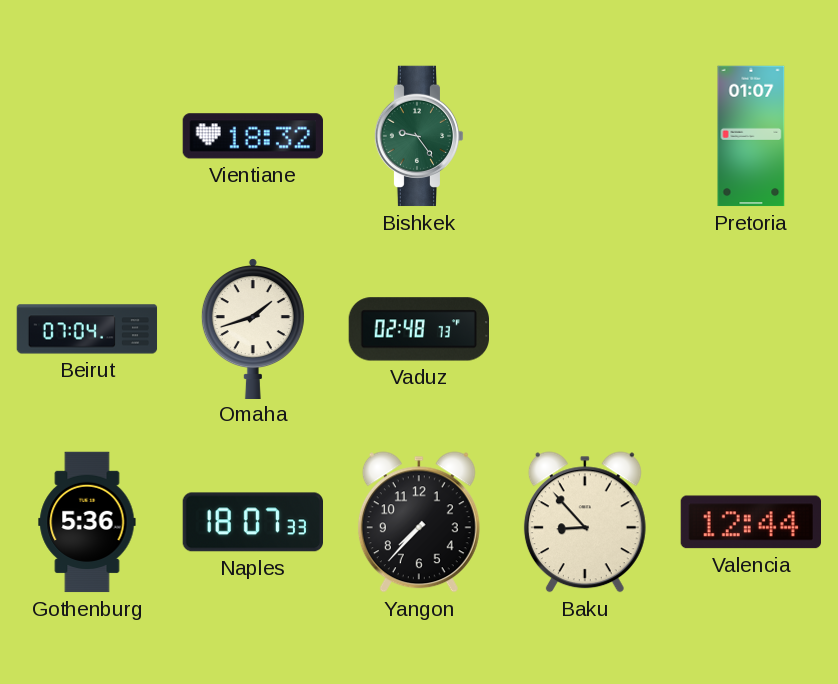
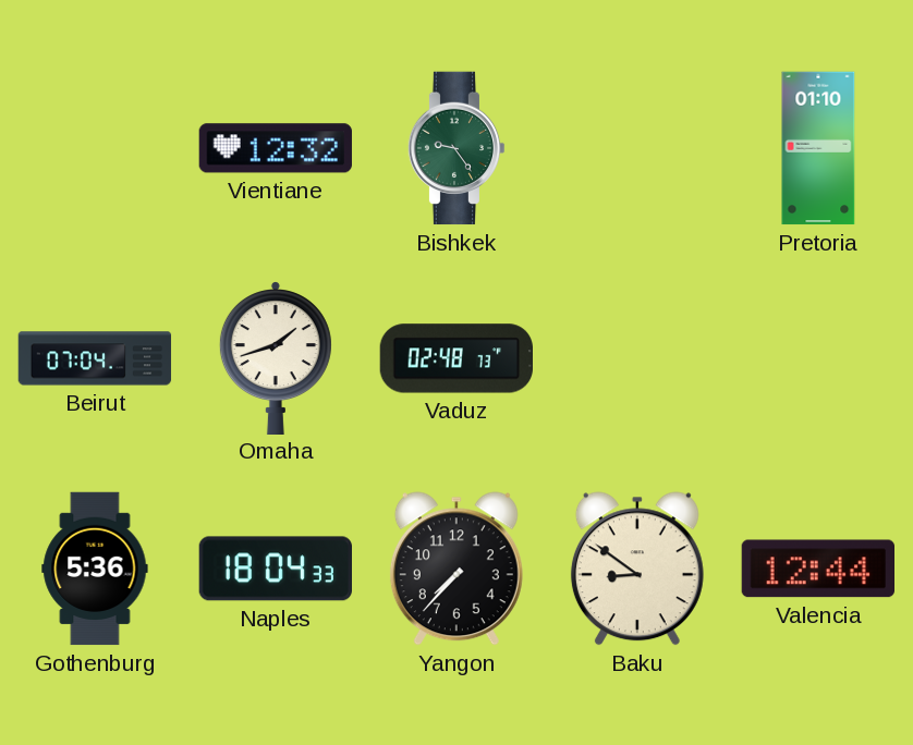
Vientiane: 18:32 -> 12:32
Pretoria: 01:07 -> 01:10
Naples: 18:07 -> 18:04
Baku: 8:53 -> 8:51
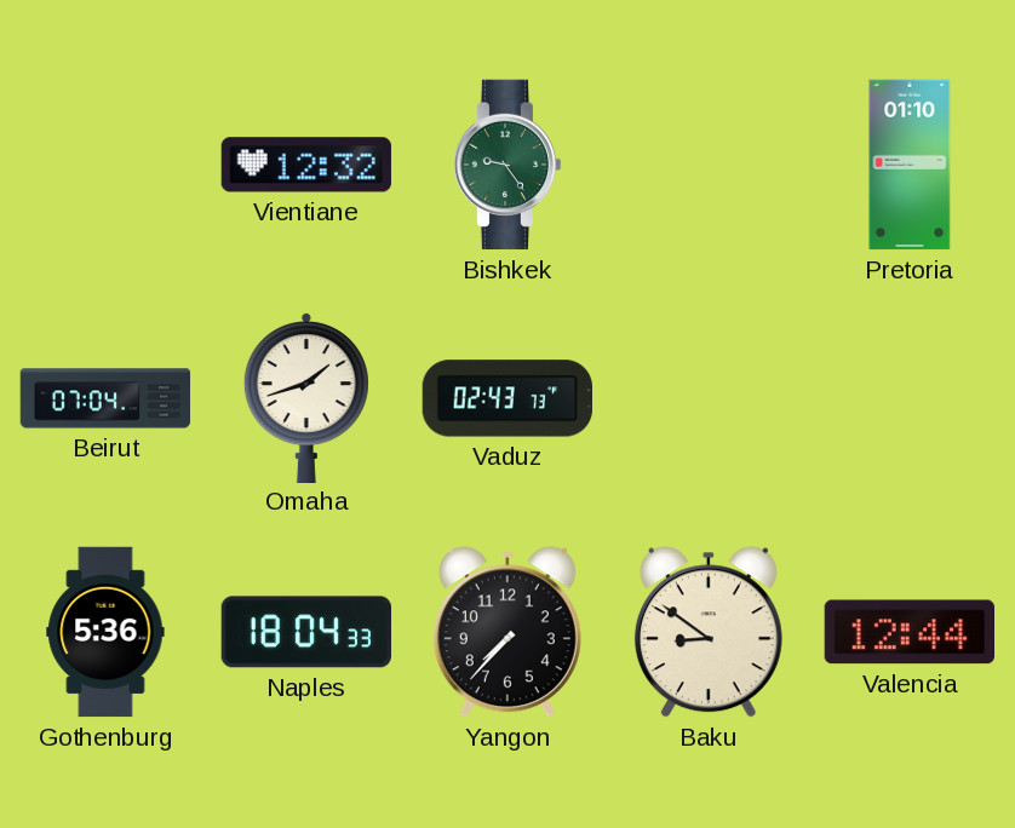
Vaduz: 02:48 -> 02:43
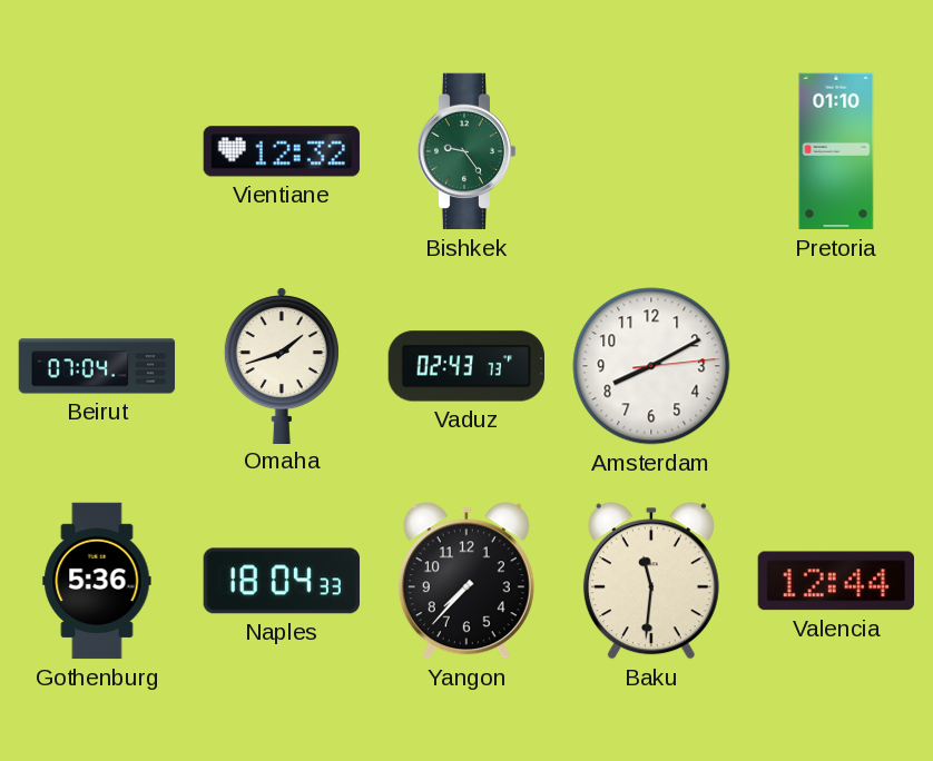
Amsterdam: none -> 8:10
Baku: 8:51 -> 11:31
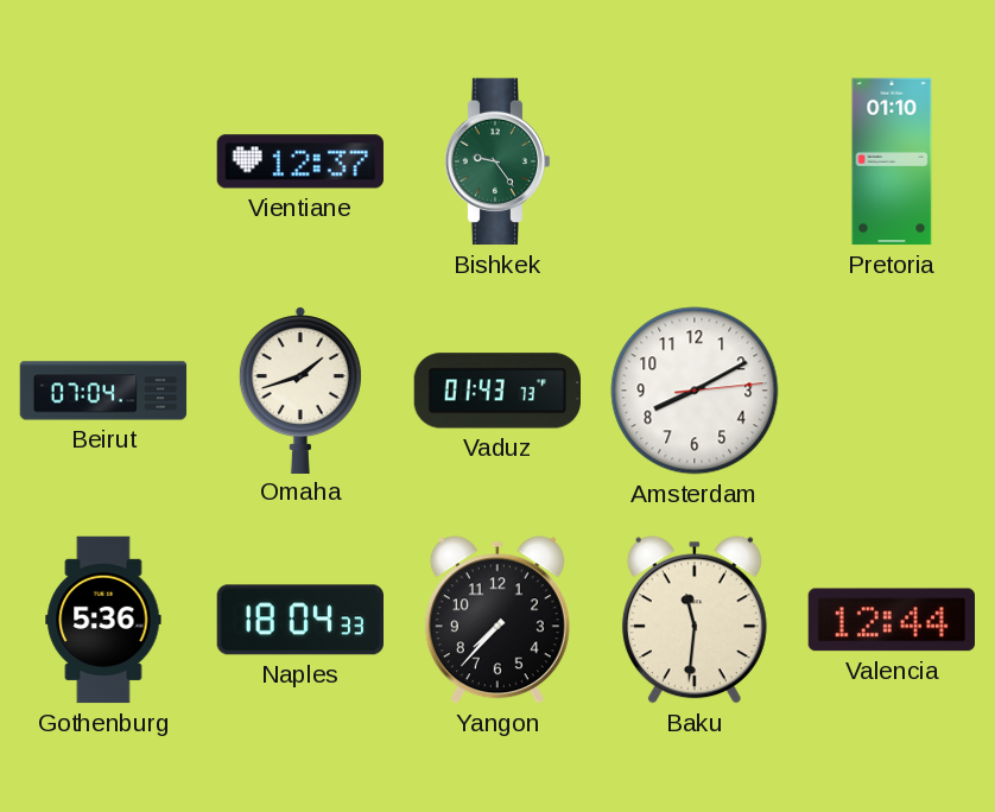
Vientiane: 12:32 -> 12:37
Vaduz: 02:43 -> 01:43
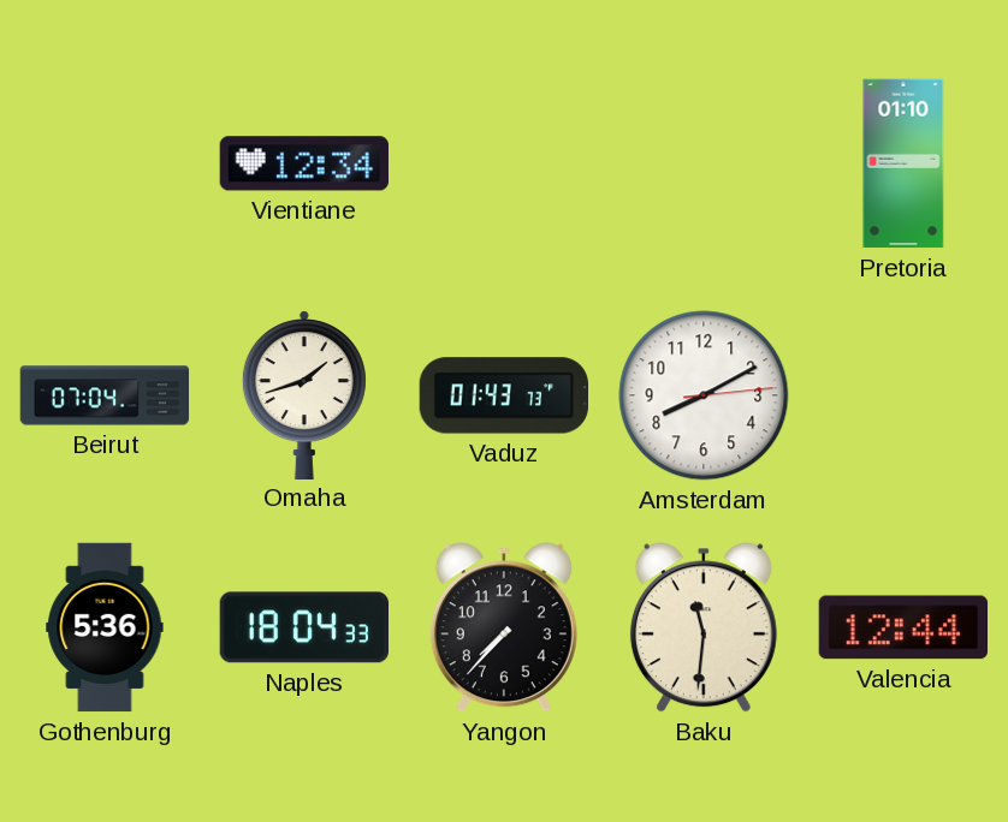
Vientiane: 12:37 -> 12:34
Bishkek: 9:24 -> none
